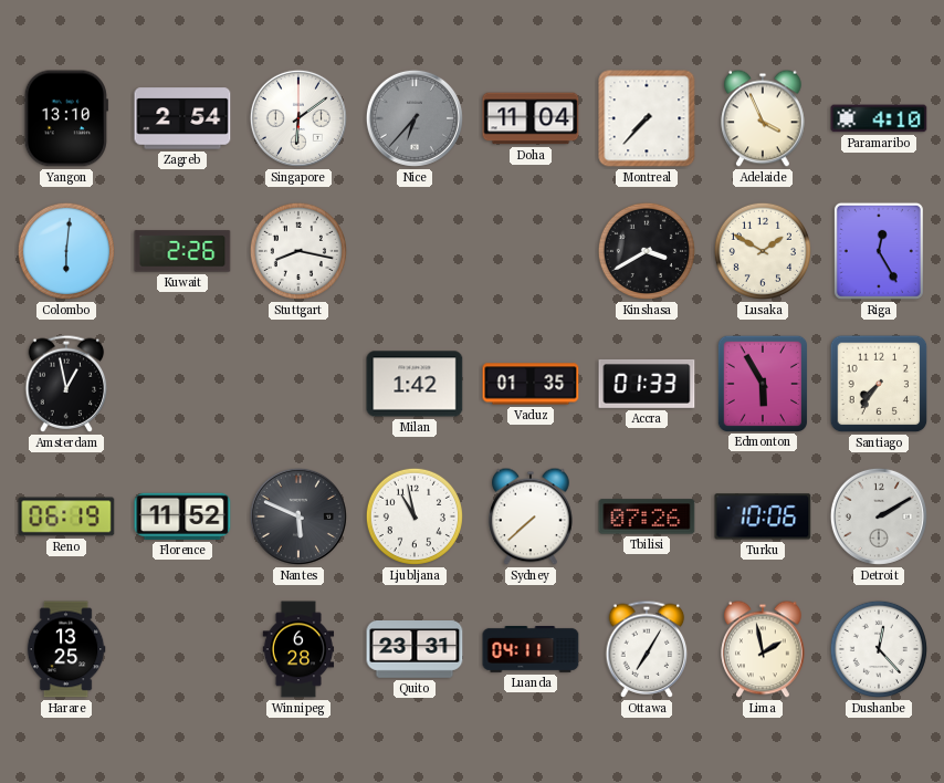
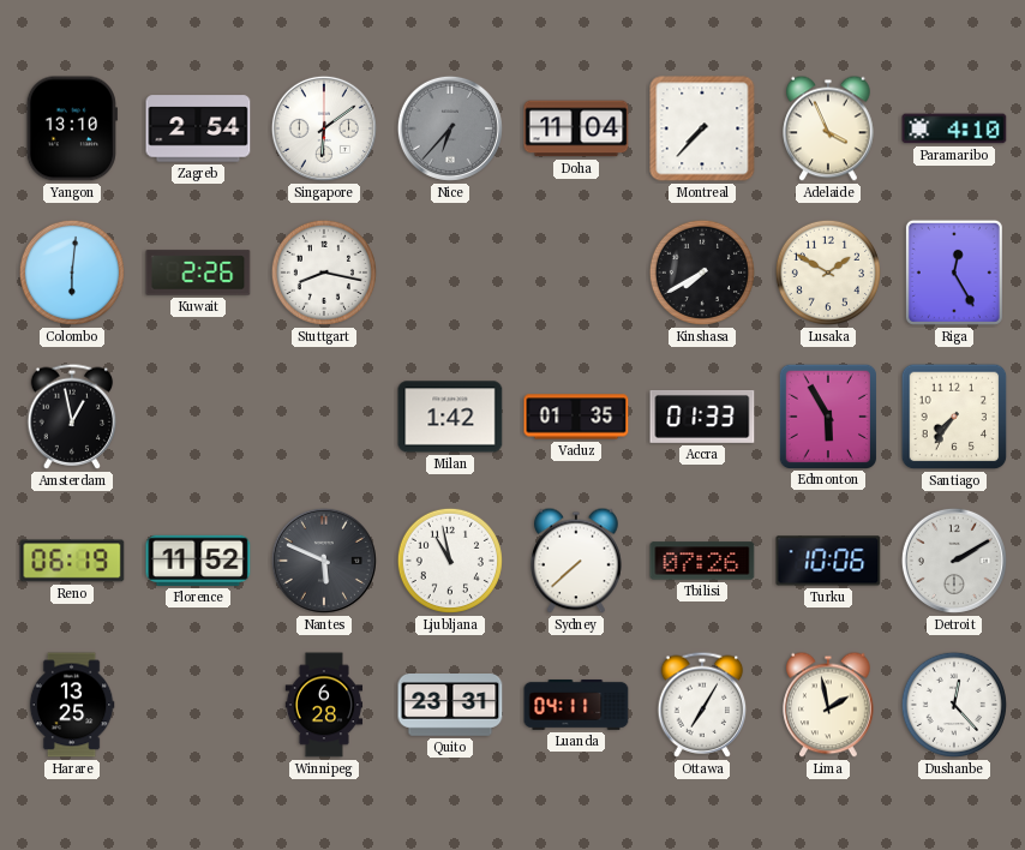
Kinshasa: 3:40 -> 7:40
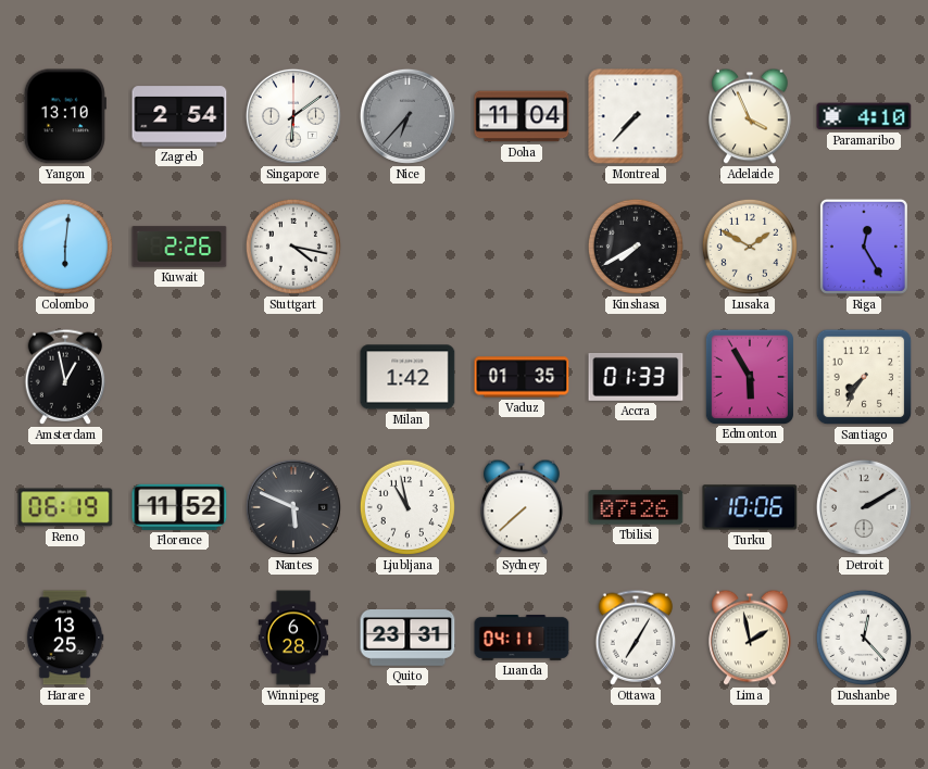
Stuttgart: 8:17 -> 4:17
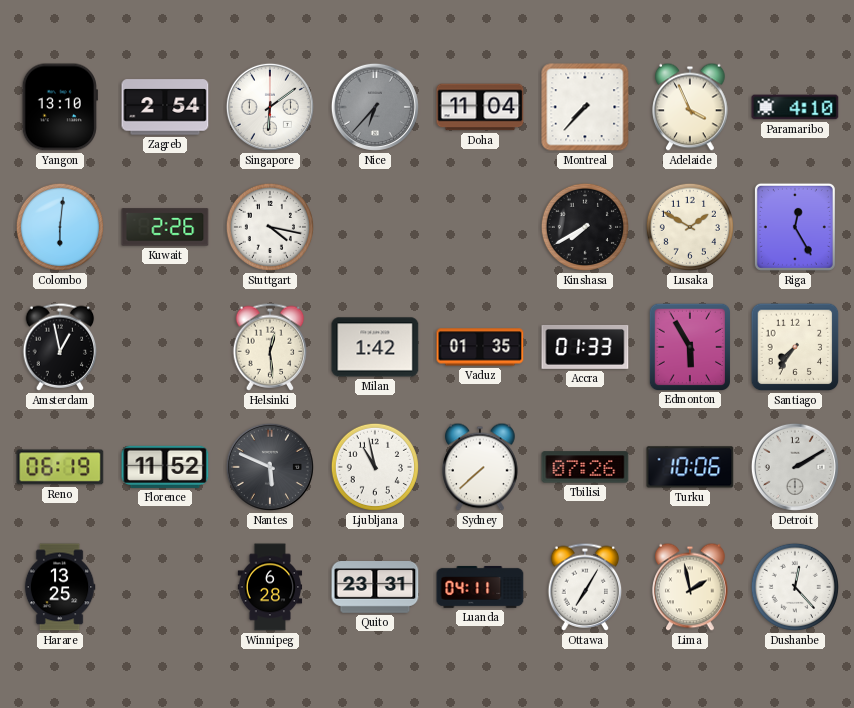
Helsinki: none -> 12:29
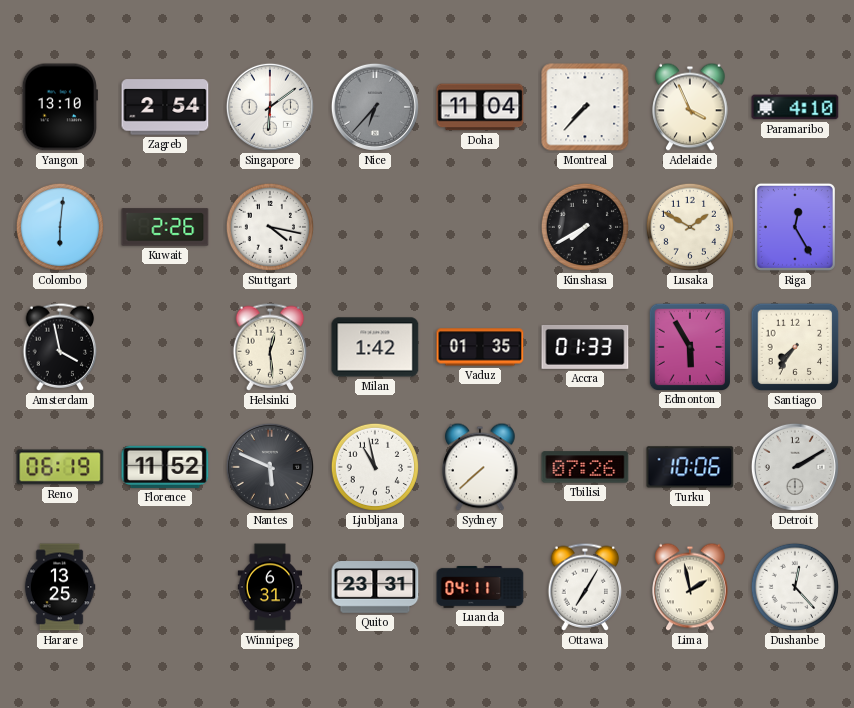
Amsterdam: 12:58 -> 3:58
Winnipeg: 6:28 -> 6:31
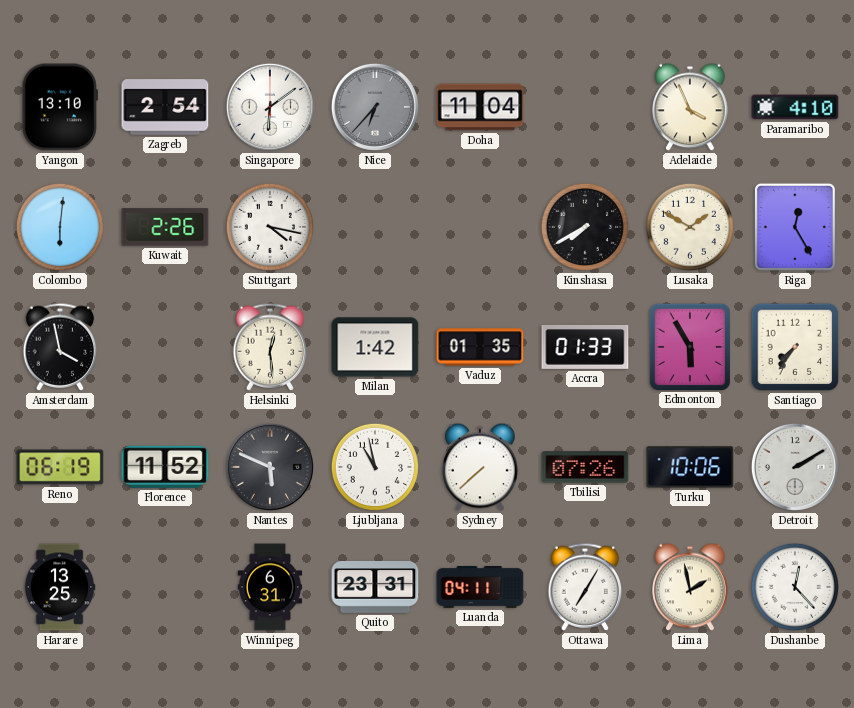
Montreal: 7:37 -> none
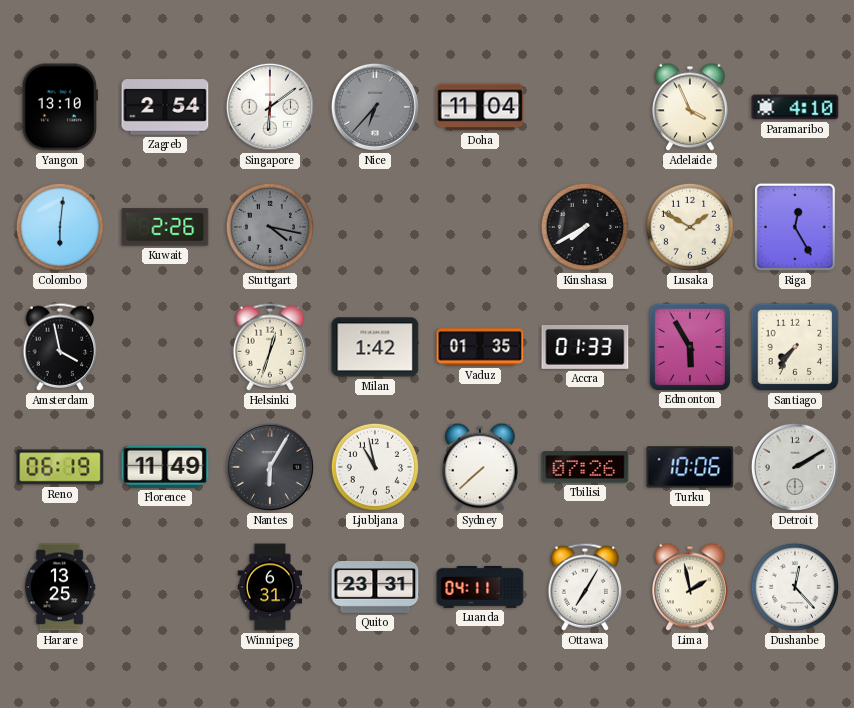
Stuttgart dial: white -> grey
Helsinki: 12:29 -> 12:33
Florence: 11:52 -> 11:49
Nantes: 5:49 -> 6:05
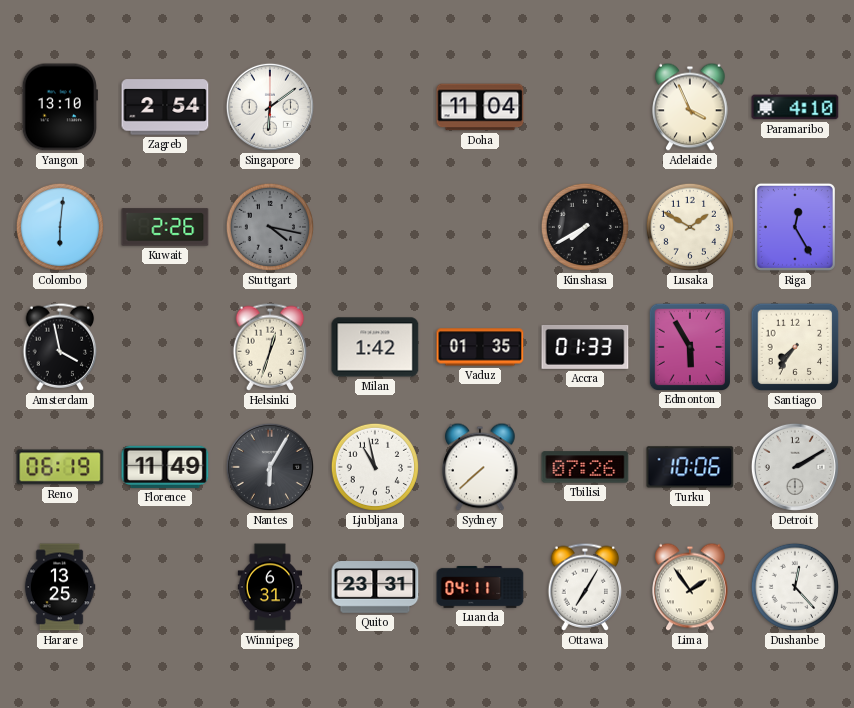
Nice: 6:37 -> none
Lima: 1:58 -> 1:54
